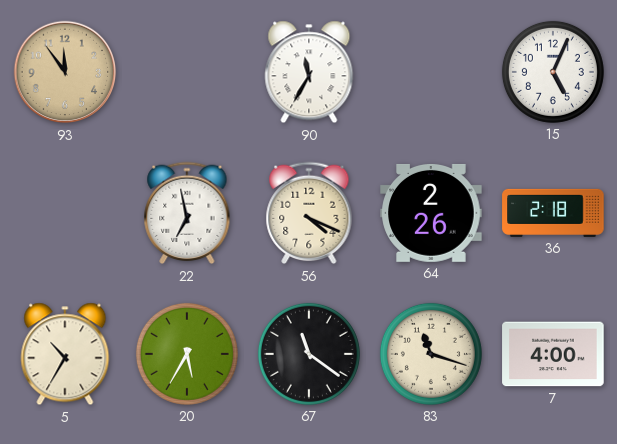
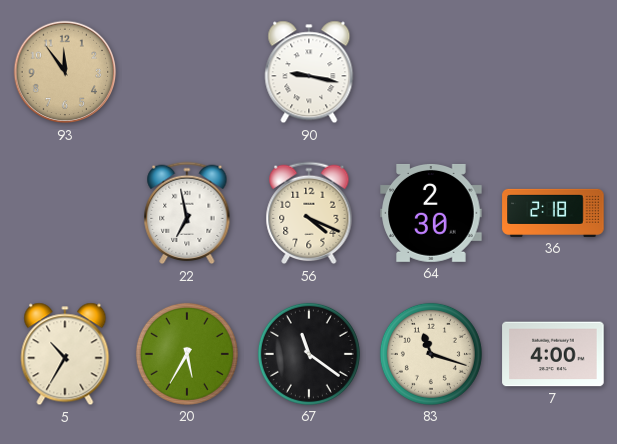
90: 11:35 -> 9:17
15: 5:04 -> none
64: 2:26 -> 2:30
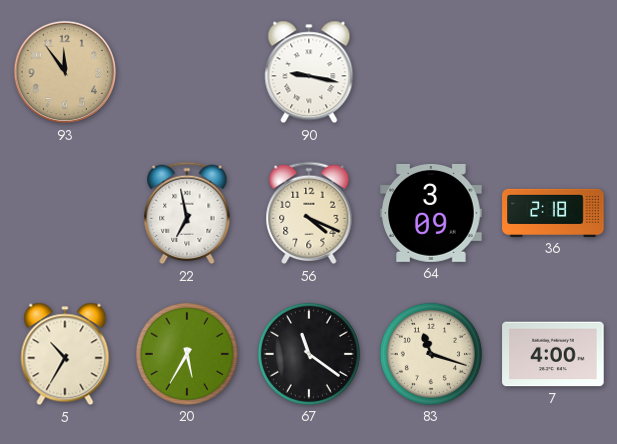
64: 2:30 -> 3:09
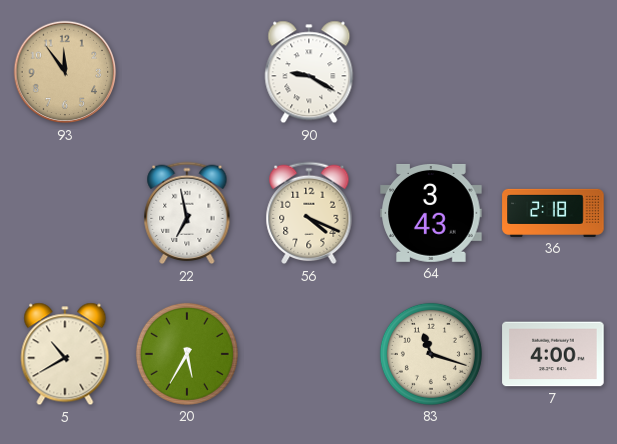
90: 9:17 -> 9:20
64: 3:09 -> 3:43
5: 10:35 -> 10:40
67: 11:21 -> none
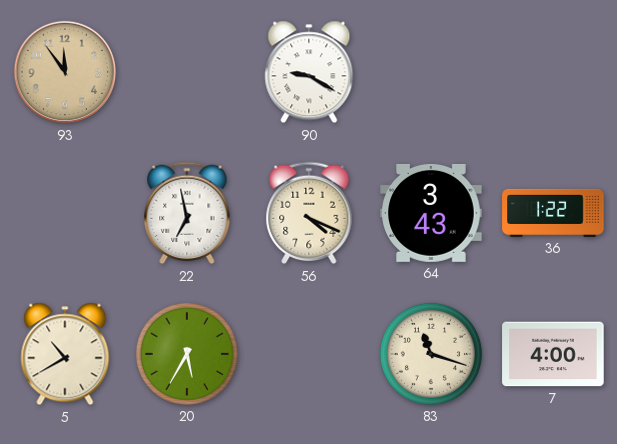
36: 2:18 -> 1:22
